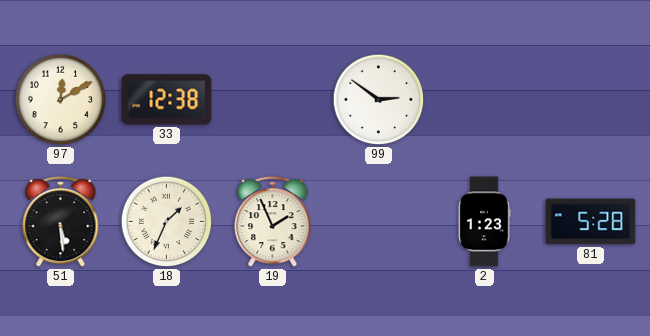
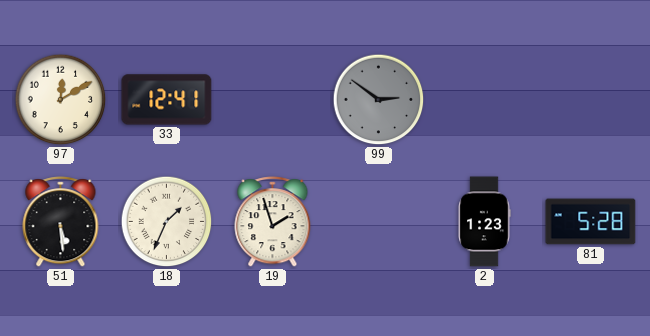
33: 12:38 -> 12:41
99 dial: white -> grey
19: 1:56 -> 1:57
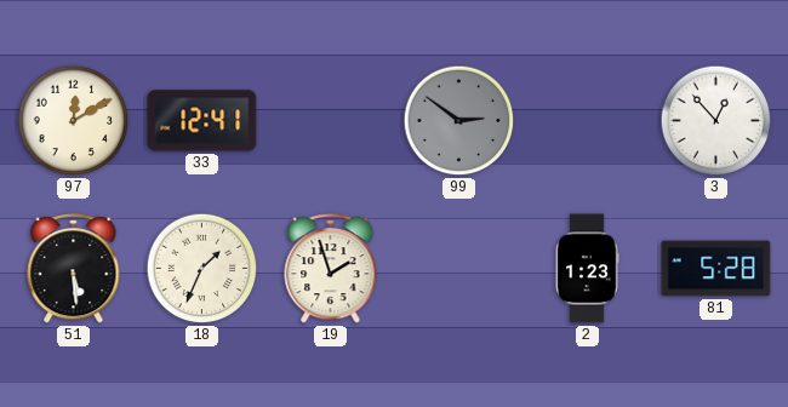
3: none -> 12:53
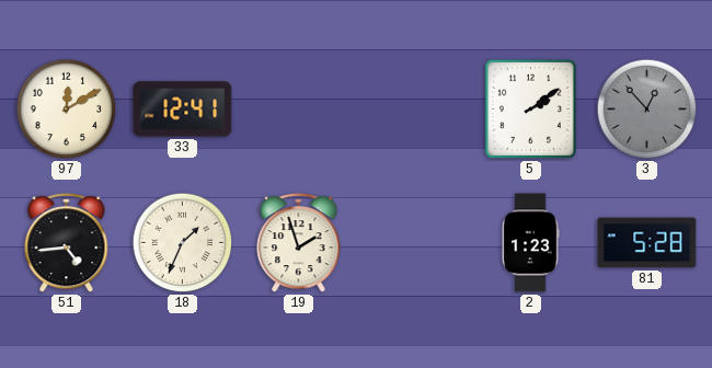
99: 2:51 -> none
5: none -> 2:09
3 dial: white -> grey
51: 5:29 -> 4:44
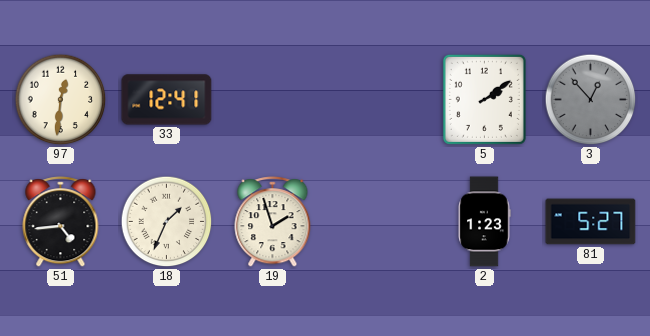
97: 12:10 -> 12:31
81: 5:28 -> 5:27
